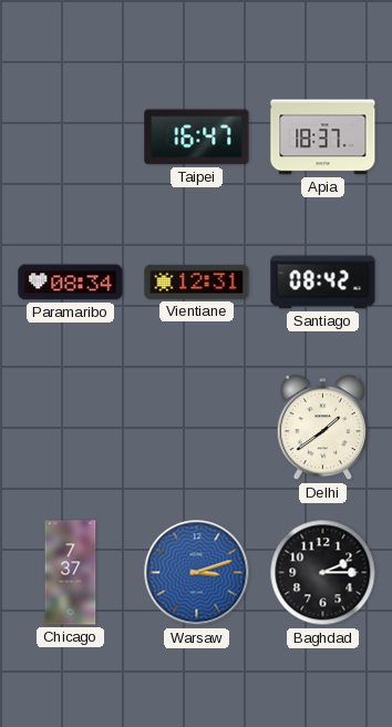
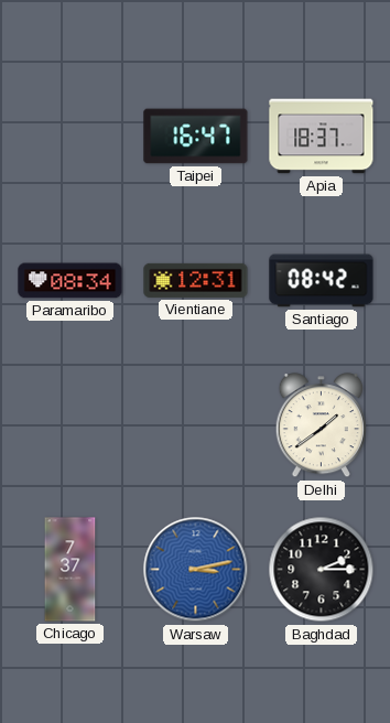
Warsaw: 3:12 -> 3:13
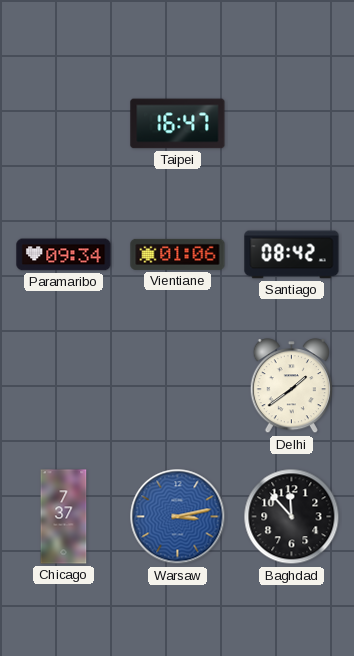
Apia: 18:37 -> none
Paramaribo: 08:34 -> 09:34
Vientiane: 12:31 -> 01:06
Baghdad: 2:15 -> 11:53
